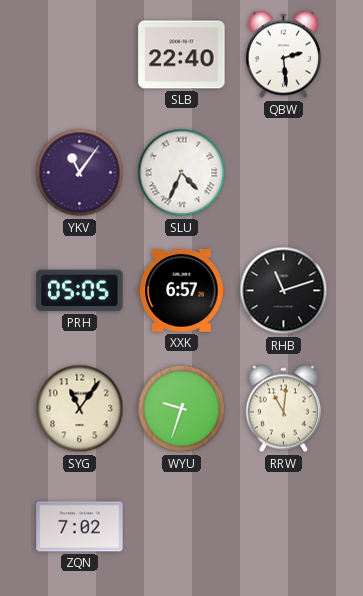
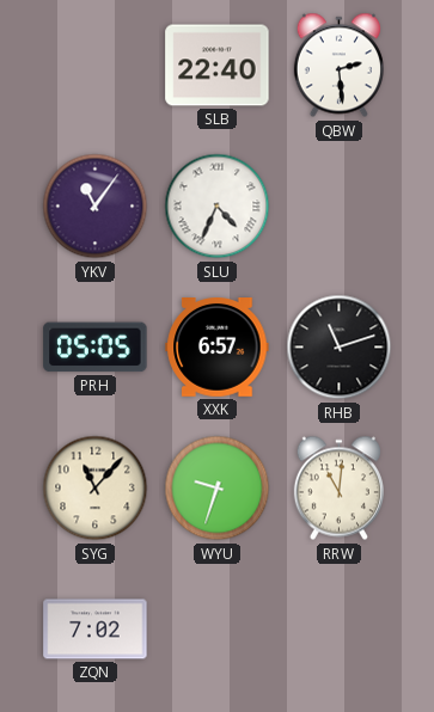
SYG: 11:06 -> 11:07
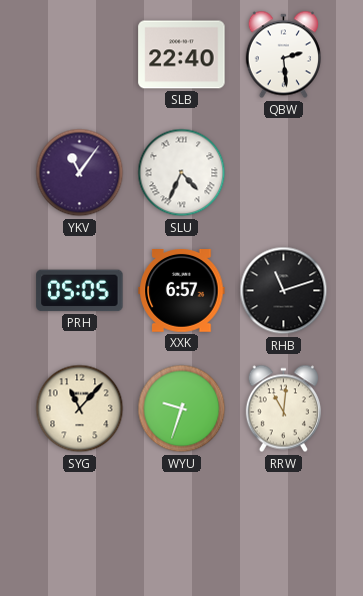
ZQN: 7:02 -> none
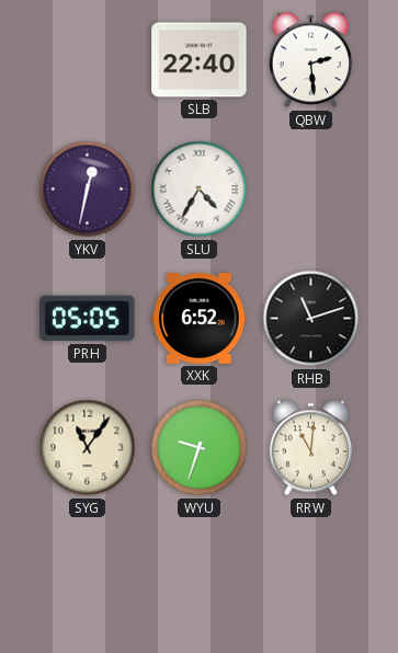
YKV: 11:06 -> 12:32
SLU: 4:34 -> 4:35
XXK: 6:57 -> 6:52
SYG: 11:07 -> 11:06
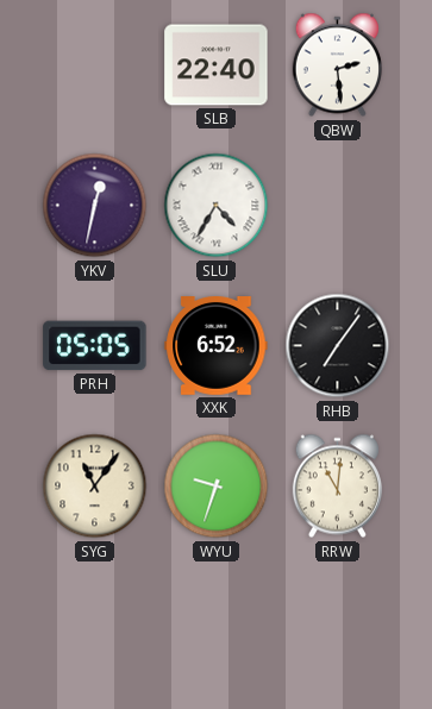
RHB: 11:12 -> 7:06
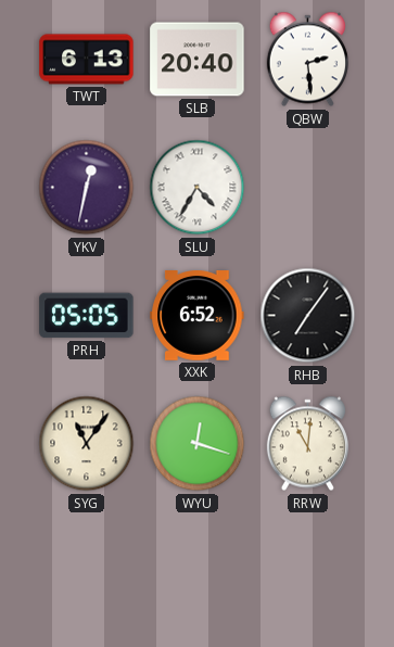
TWT: none -> 6:13
SLB: 22:40 -> 20:40
WYU: 9:33 -> 12:18
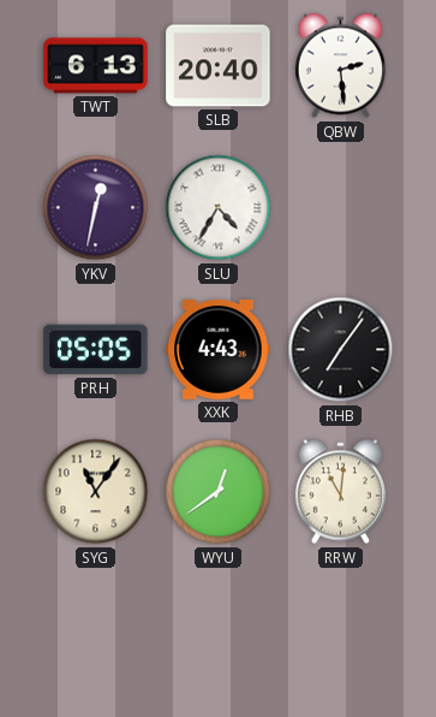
XXK: 6:52 -> 4:43
WYU: 12:18 -> 12:39
